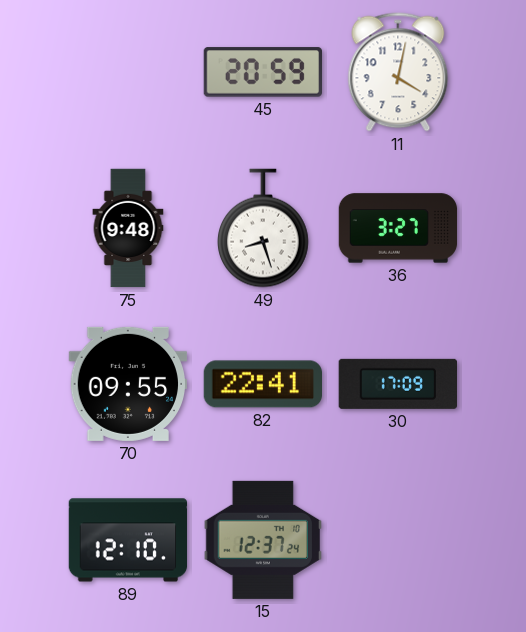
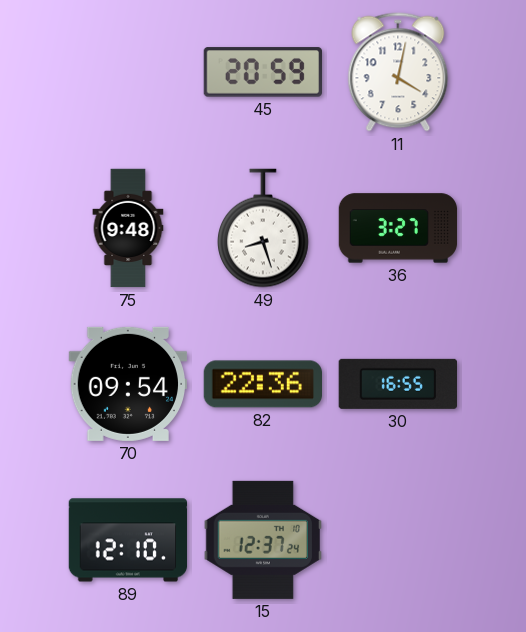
70: 09:55 -> 09:54
82: 22:41 -> 22:36
30: 17:09 -> 16:55
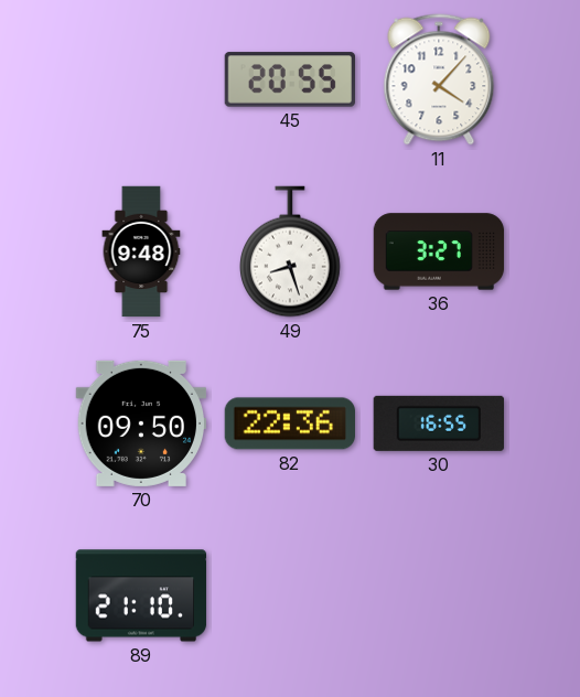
45: 20:59 -> 20:55
11: 4:02 -> 4:07
70: 09:54 -> 09:50
89: 12:10 -> 21:10
15: 12:37 -> none
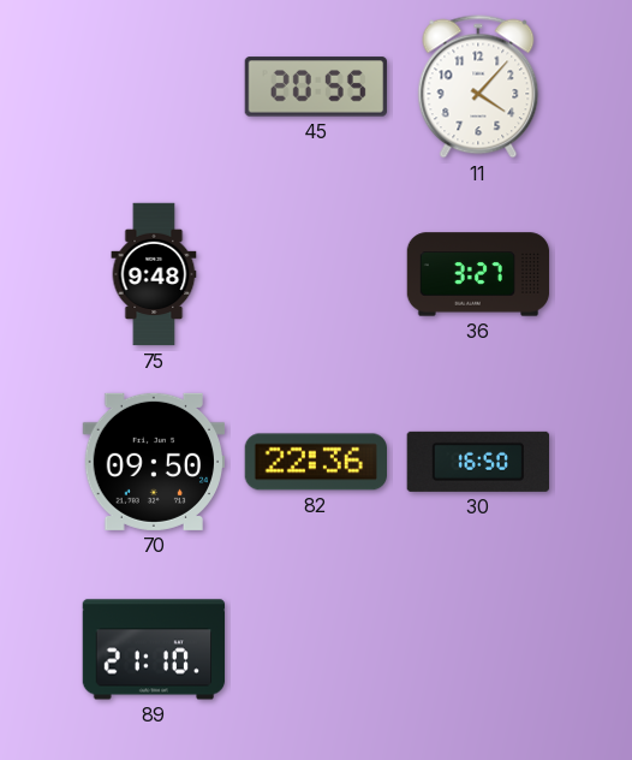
49: 8:27 -> none
30: 16:55 -> 16:50
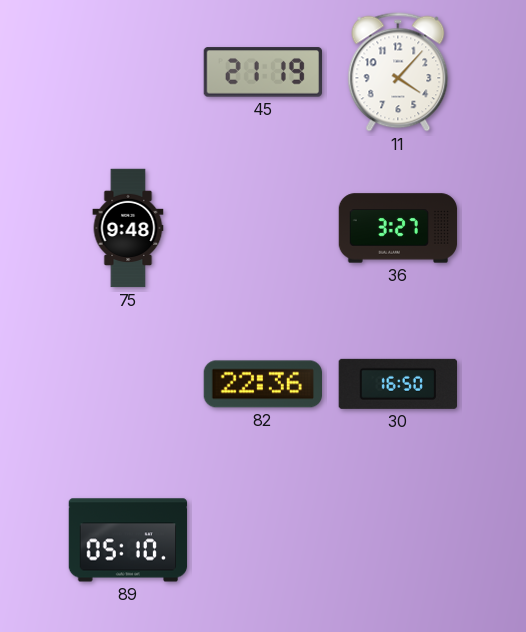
45: 20:55 -> 21:19
70: 09:50 -> none
89: 21:10 -> 05:10
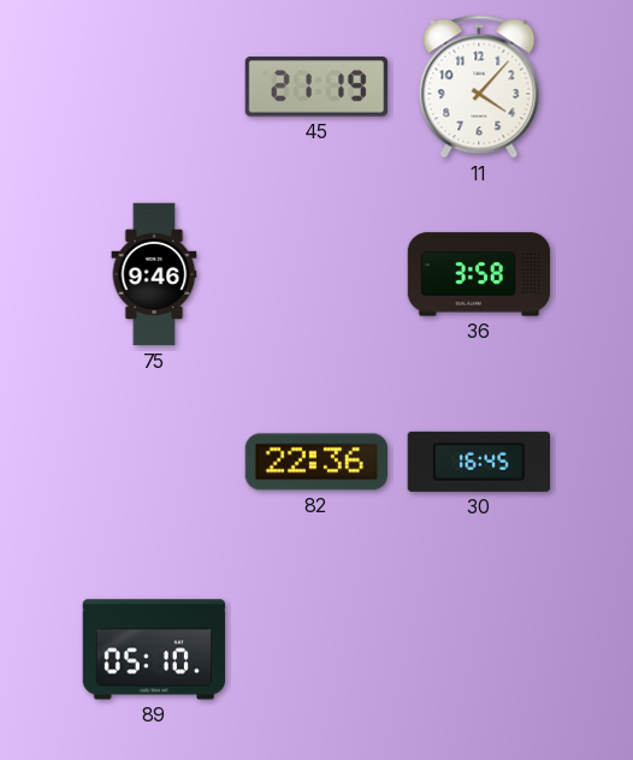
75: 9:48 -> 9:46
36: 3:27 -> 3:58
30: 16:50 -> 16:45
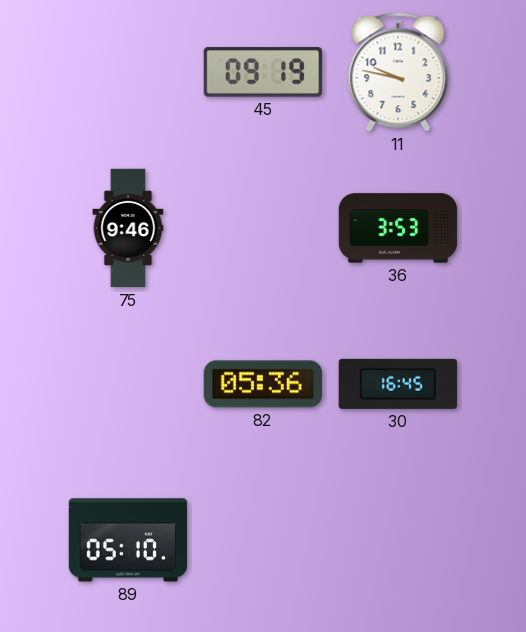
45: 21:19 -> 09:19
11: 4:07 -> 9:47
36: 3:58 -> 3:53
82: 22:36 -> 05:36
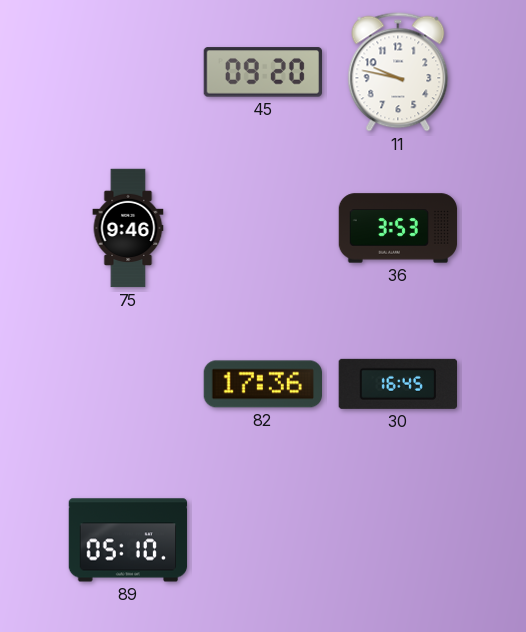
45: 09:19 -> 09:20
82: 05:36 -> 17:36
